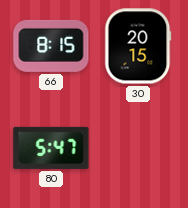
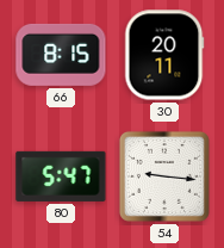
30: 20:15 -> 20:11
54: none -> 9:16
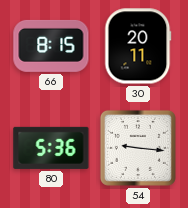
80: 5:47 -> 5:36
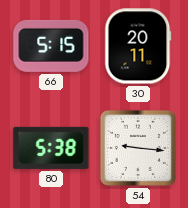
66: 8:15 -> 5:15
80: 5:36 -> 5:38
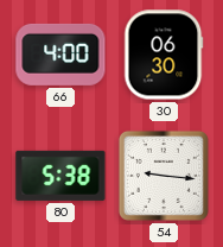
66: 5:15 -> 4:00
30: 20:11 -> 06:30
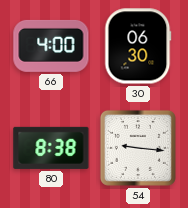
80: 5:38 -> 8:38
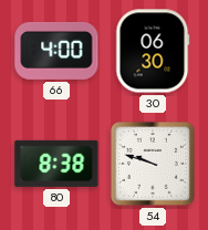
54: 9:16 -> 9:48
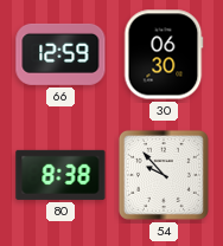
66: 4:00 -> 12:59
54: 9:48 -> 9:53
